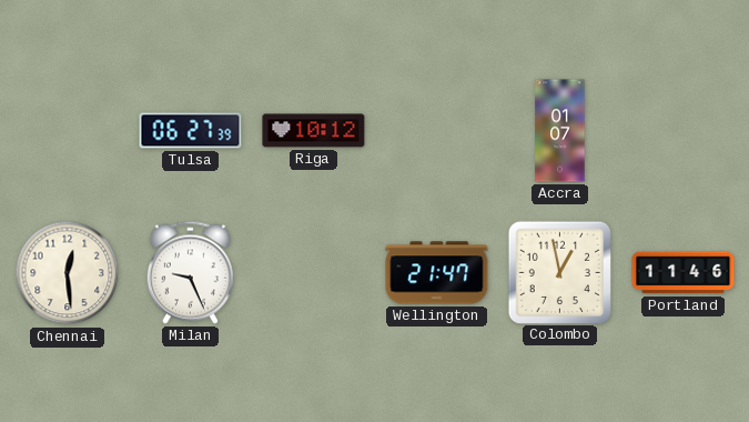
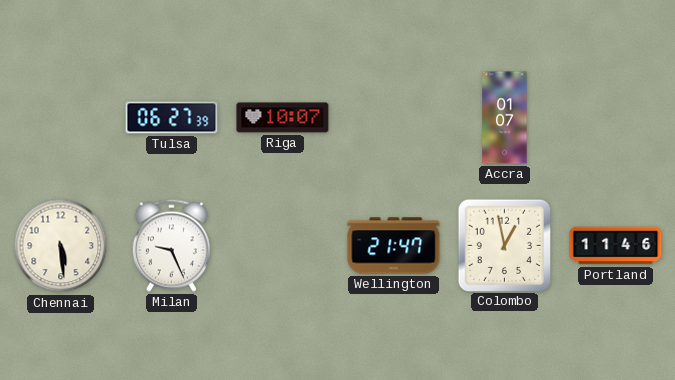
Riga: 10:12 -> 10:07
Chennai: 12:29 -> 5:29
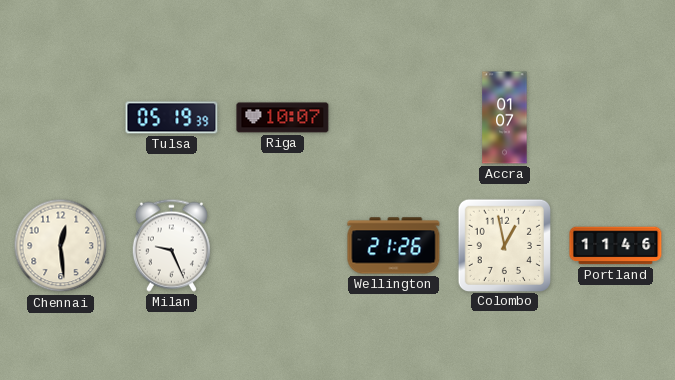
Tulsa: 06:27 -> 05:19
Chennai: 5:29 -> 12:29
Wellington: 21:47 -> 21:26
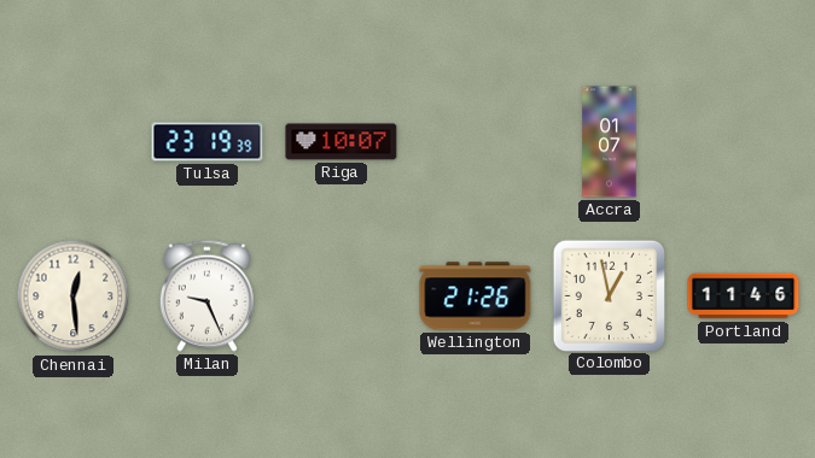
Tulsa: 05:19 -> 23:19
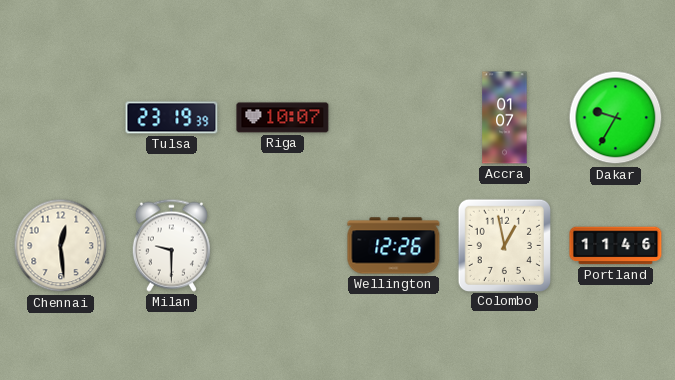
Dakar: none -> 9:35
Milan: 9:26 -> 9:30
Wellington: 21:26 -> 12:26
